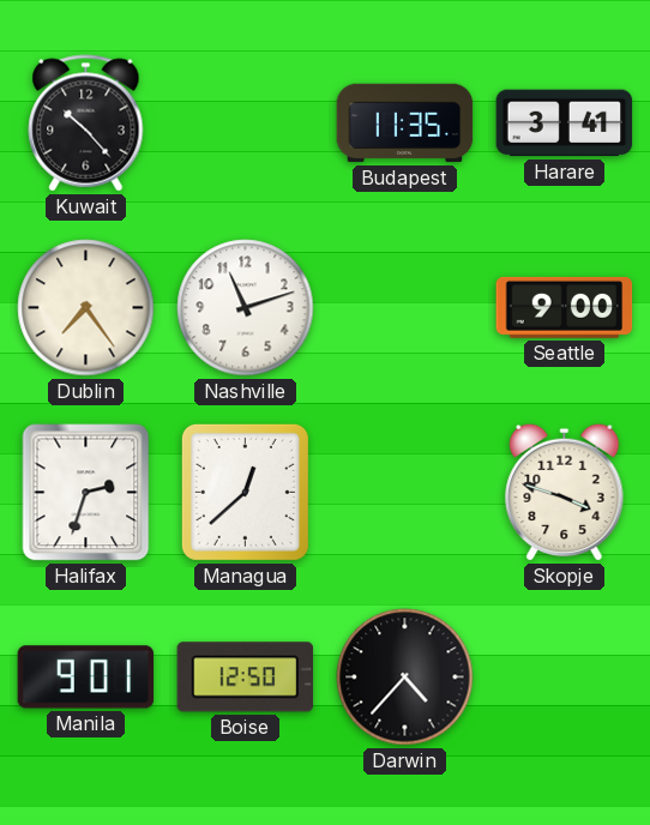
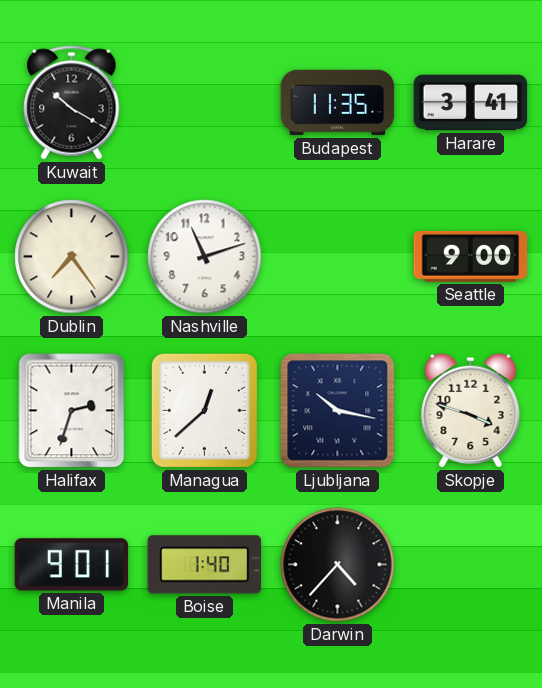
Kuwait: 10:23 -> 10:20
Ljubljana: none -> 10:17
Boise: 12:50 -> 1:40
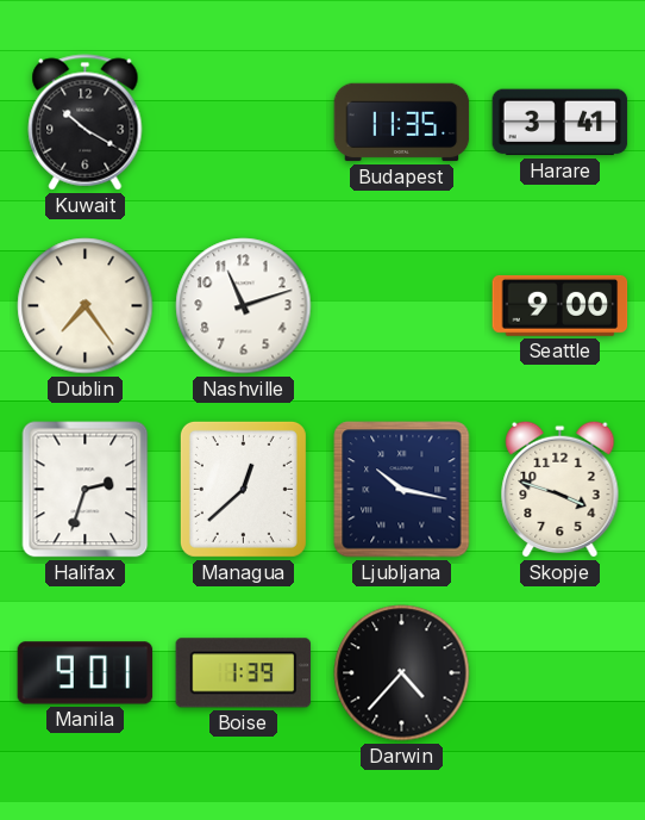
Boise: 1:40 -> 1:39
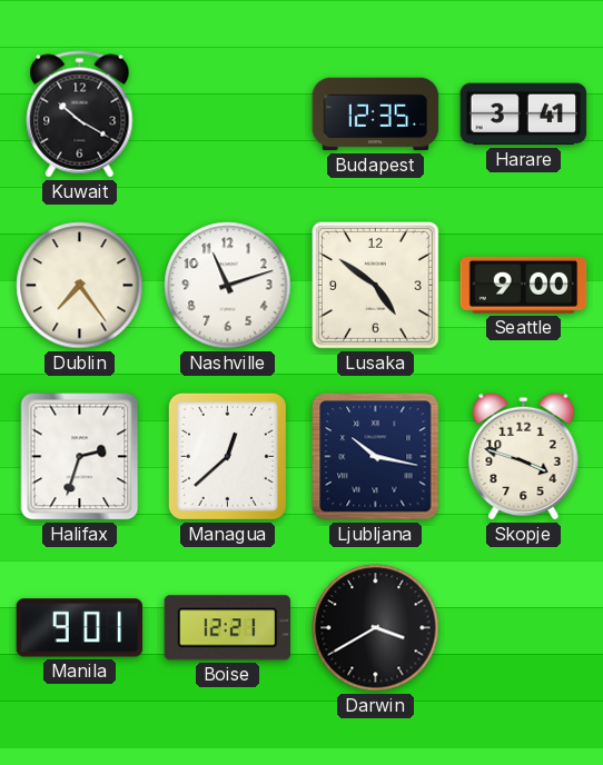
Budapest: 11:35 -> 12:35
Lusaka: none -> 4:51
Boise: 1:39 -> 12:21
Darwin: 4:37 -> 3:40
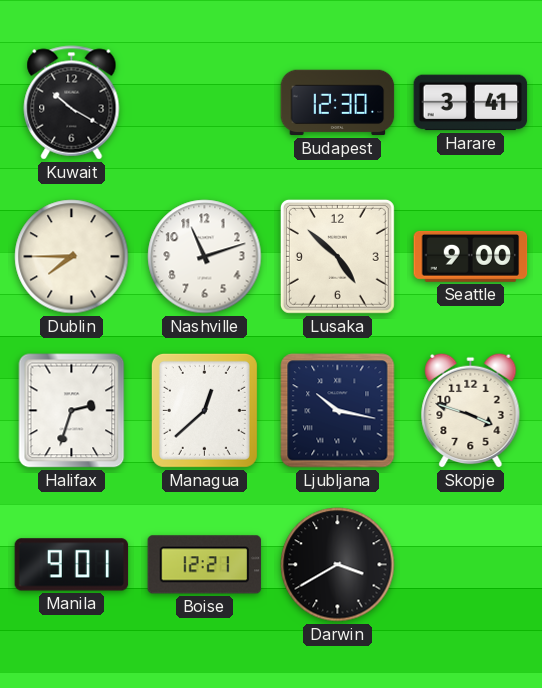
Budapest: 12:35 -> 12:30
Dublin: 7:24 -> 7:45
Lusaka: 4:51 -> 4:52
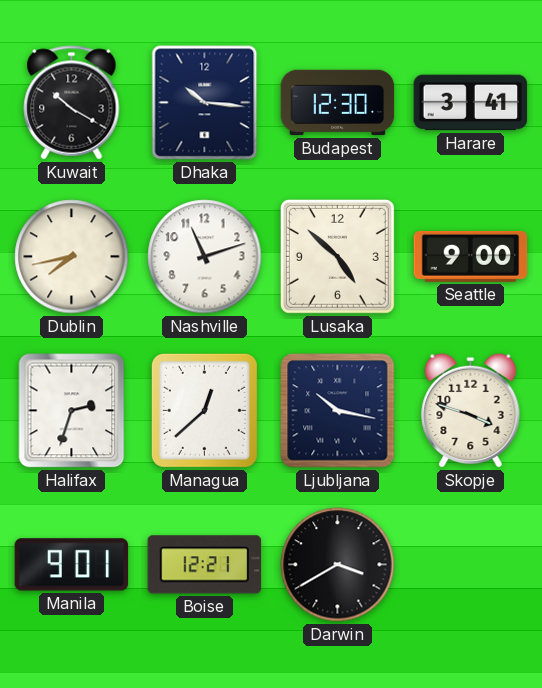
Dhaka: none -> 10:16
Dublin: 7:45 -> 7:43
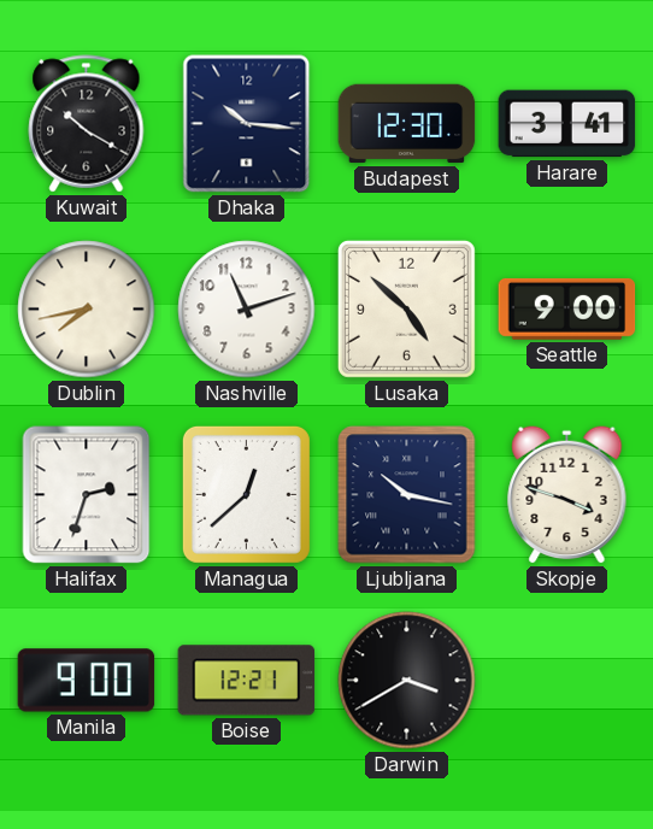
Manila: 9:01 -> 9:00
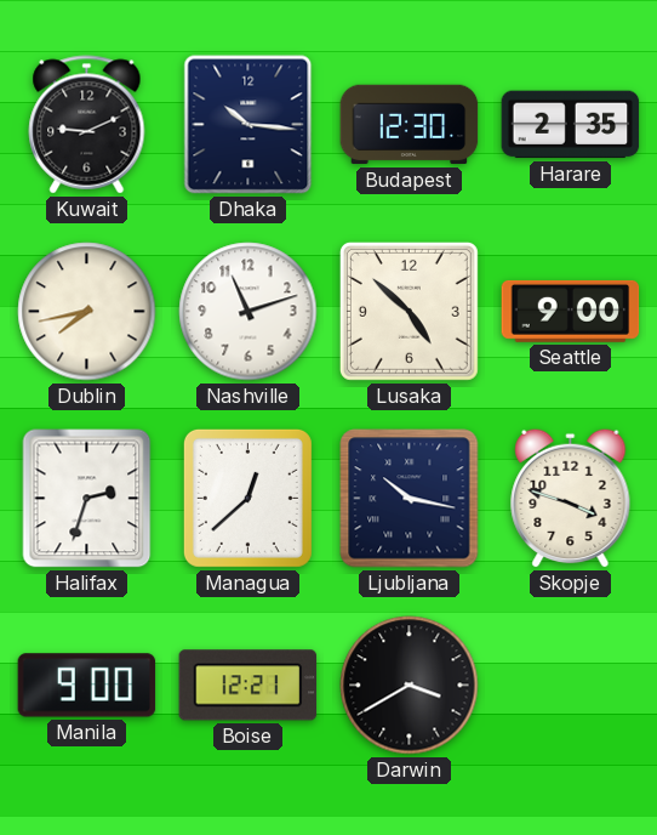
Kuwait: 10:20 -> 9:11
Harare: 3:41 -> 2:35
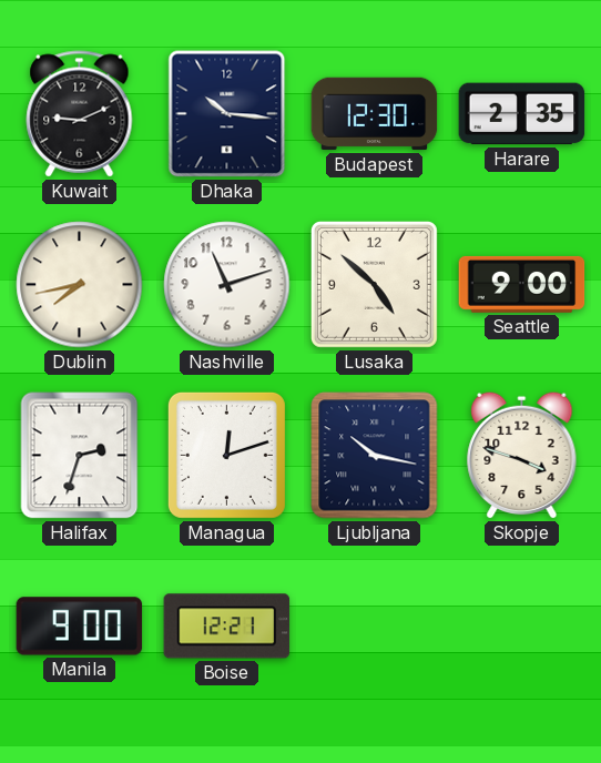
Managua: 12:38 -> 12:12
Darwin: 3:40 -> none
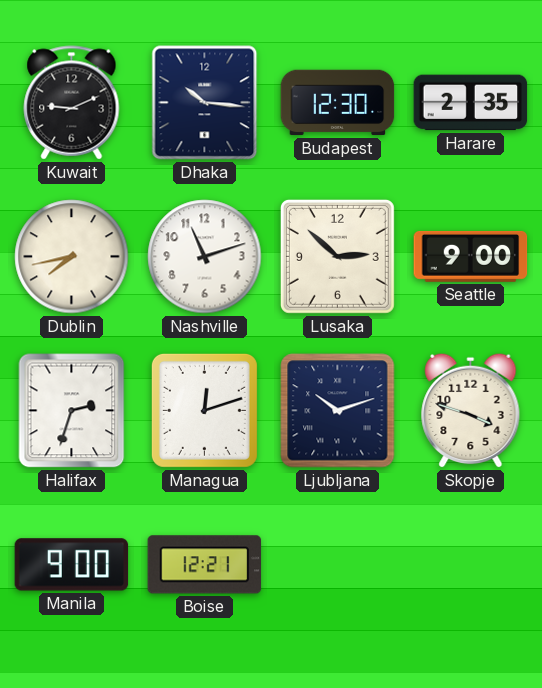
Lusaka: 4:52 -> 2:52
Ljubljana: 10:17 -> 10:12
